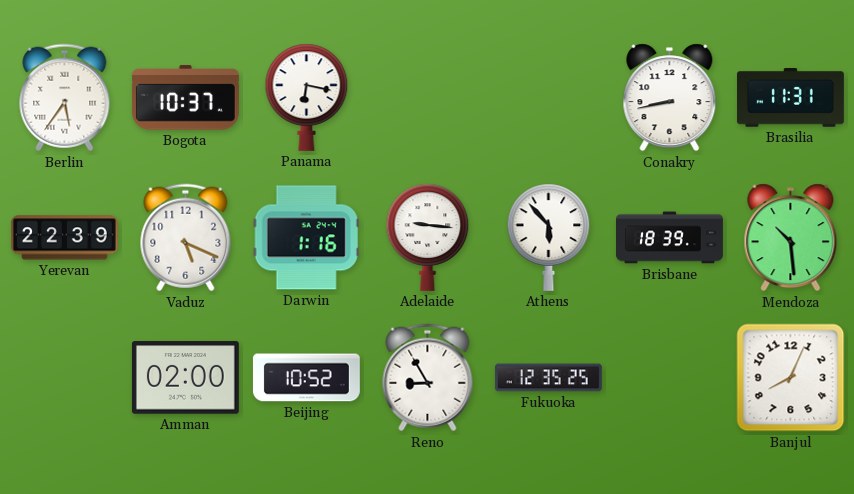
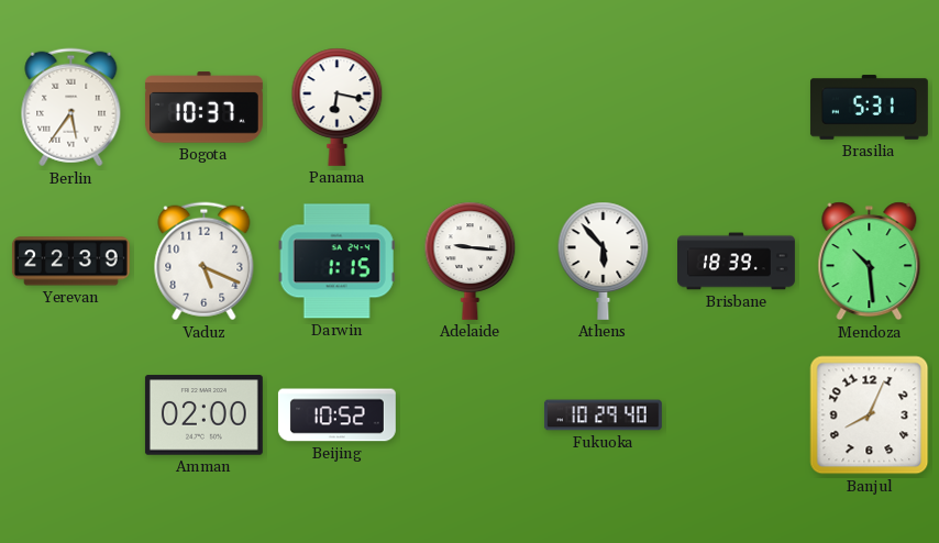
Conakry: 8:43 -> none
Brasilia: 11:31 -> 5:31
Darwin: 1:16 -> 1:15
Reno: 8:55 -> none
Fukuoka: 12:35 -> 10:29
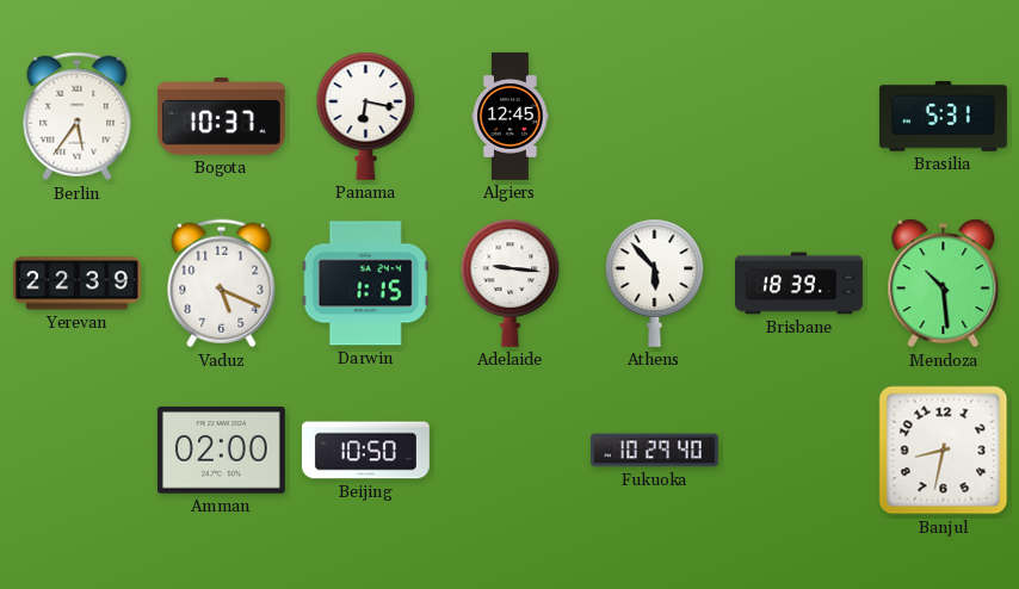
Algiers: none -> 12:45
Beijing: 10:52 -> 10:50
Banjul: 8:04 -> 8:32
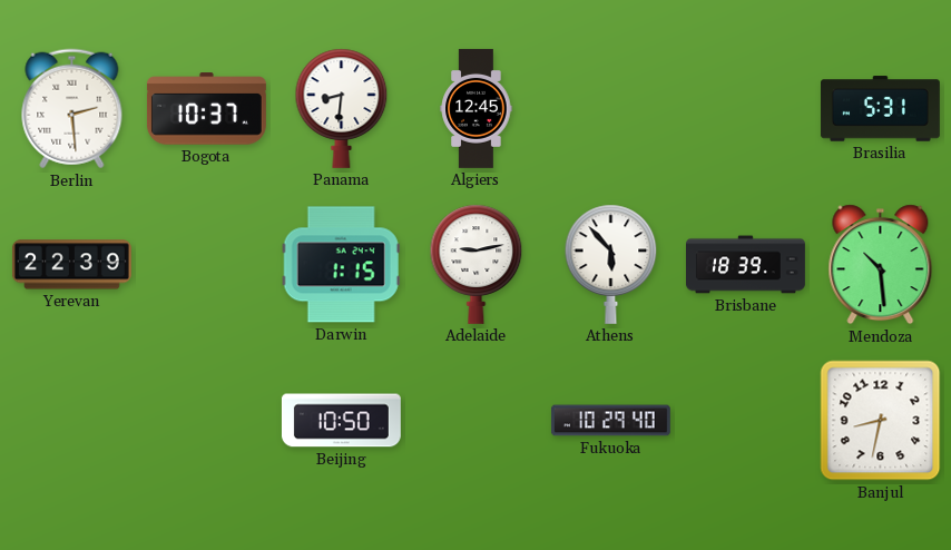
Berlin: 5:36 -> 2:29
Panama: 6:17 -> 8:31
Vaduz: 5:19 -> none
Adelaide: 9:16 -> 9:13
Amman: 02:00 -> none
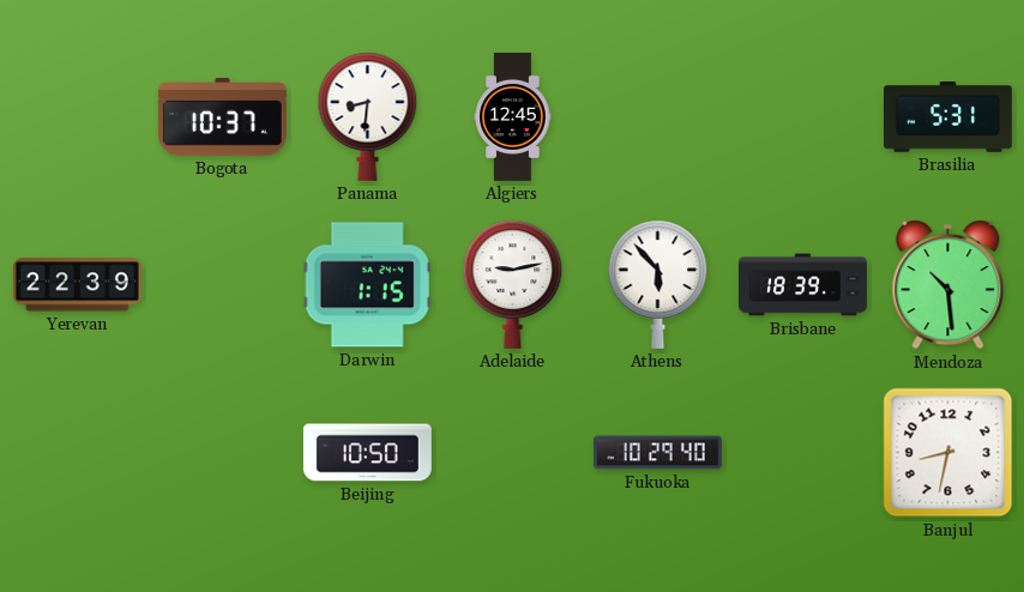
Berlin: 2:29 -> none
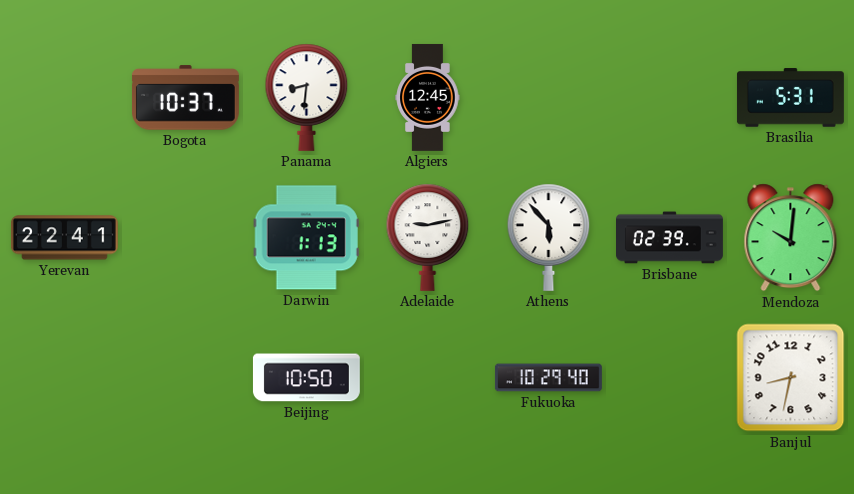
Yerevan: 22:39 -> 22:41
Darwin: 1:15 -> 1:13
Brisbane: 18:39 -> 02:39
Mendoza: 10:29 -> 10:01
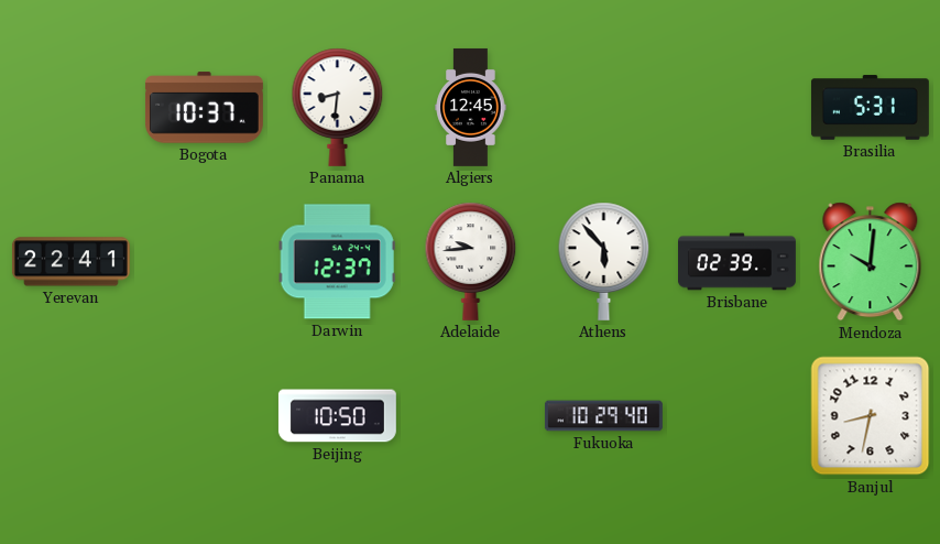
Darwin: 1:13 -> 12:37
Adelaide: 9:13 -> 9:44
